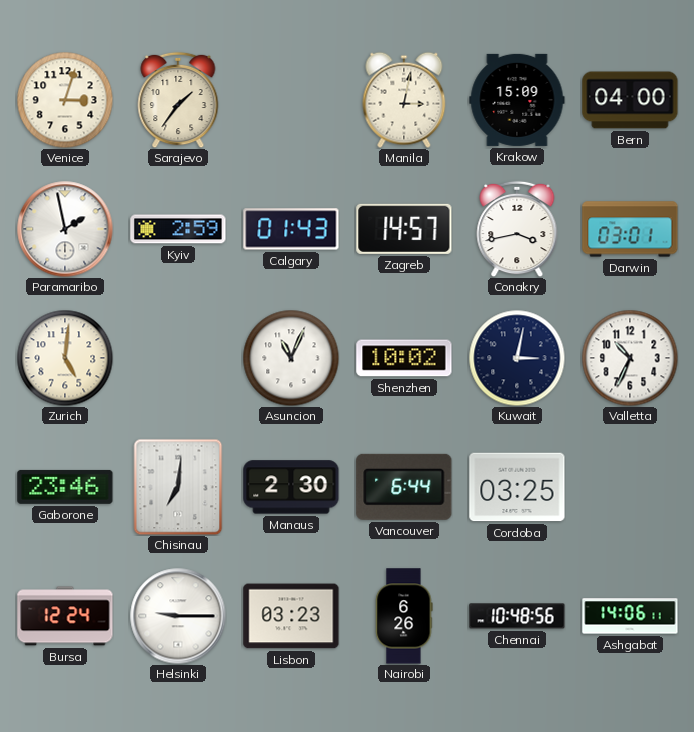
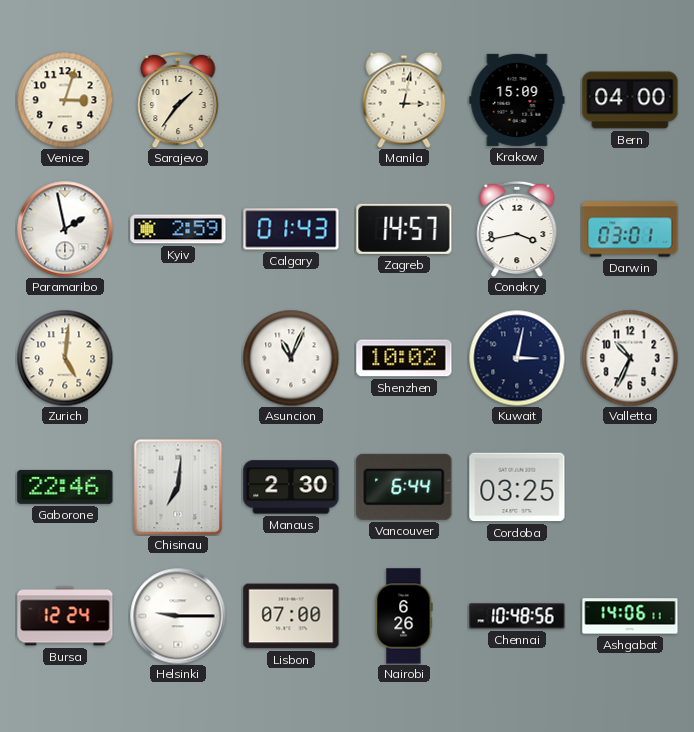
Gaborone: 23:46 -> 22:46
Lisbon: 03:23 -> 07:00
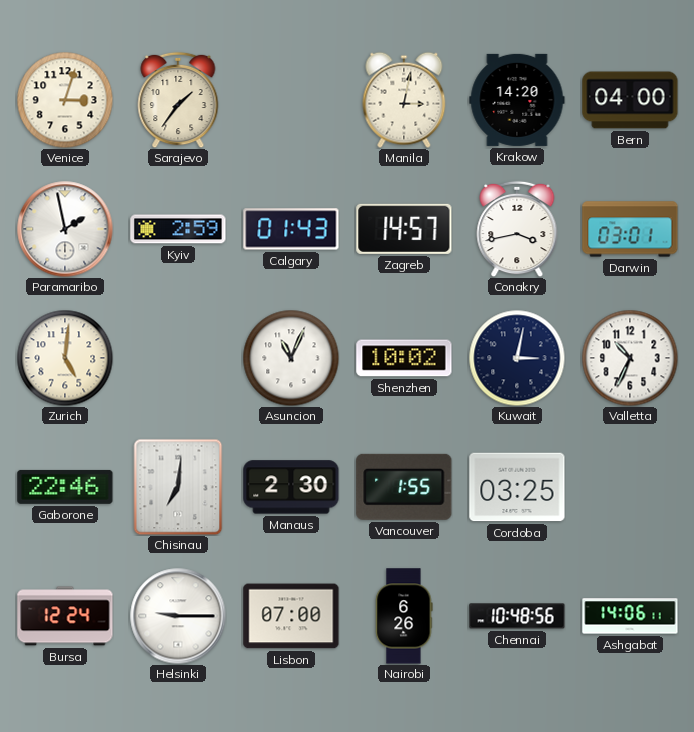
Krakow: 15:09 -> 14:20
Vancouver: 6:44 -> 1:55
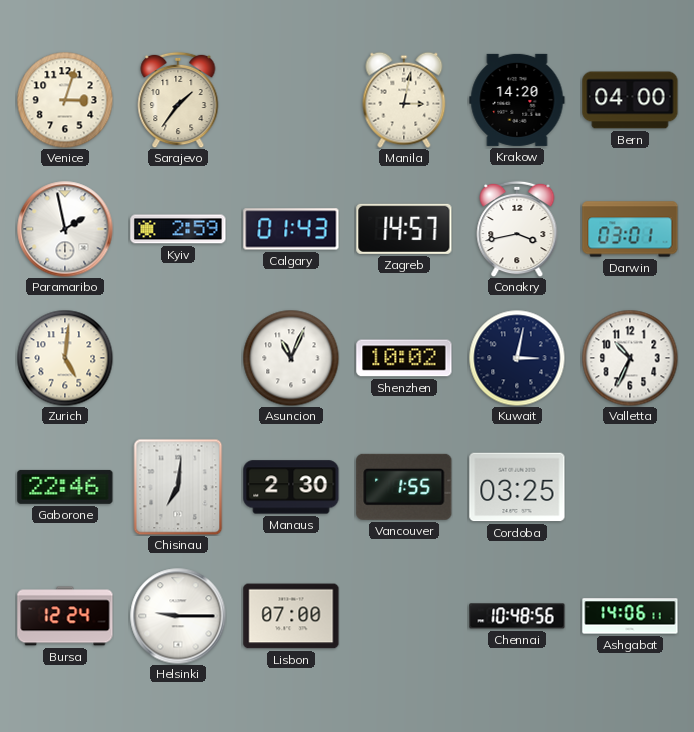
Nairobi: 6:26 -> none
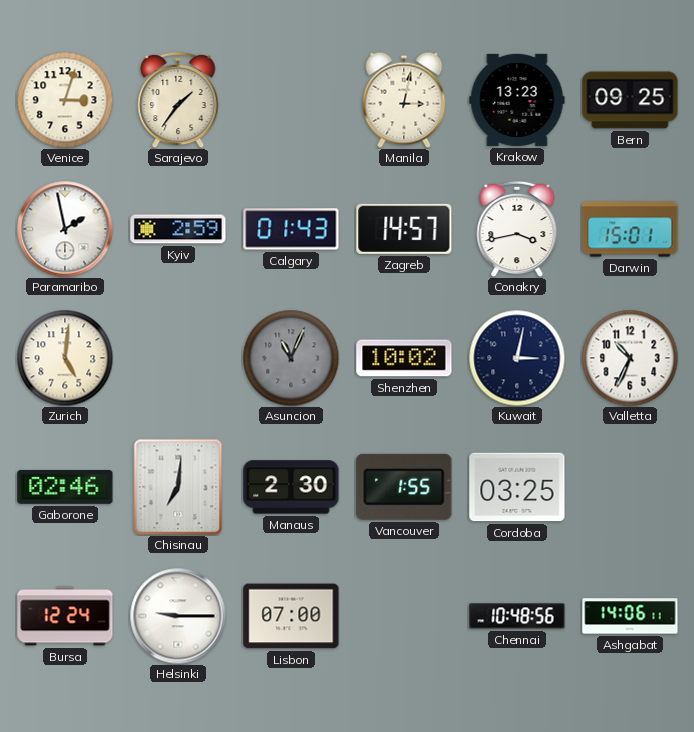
Krakow: 14:20 -> 13:23
Bern: 04:00 -> 09:25
Darwin: 03:01 -> 15:01
Asuncion dial: white -> grey
Gaborone: 22:46 -> 02:46
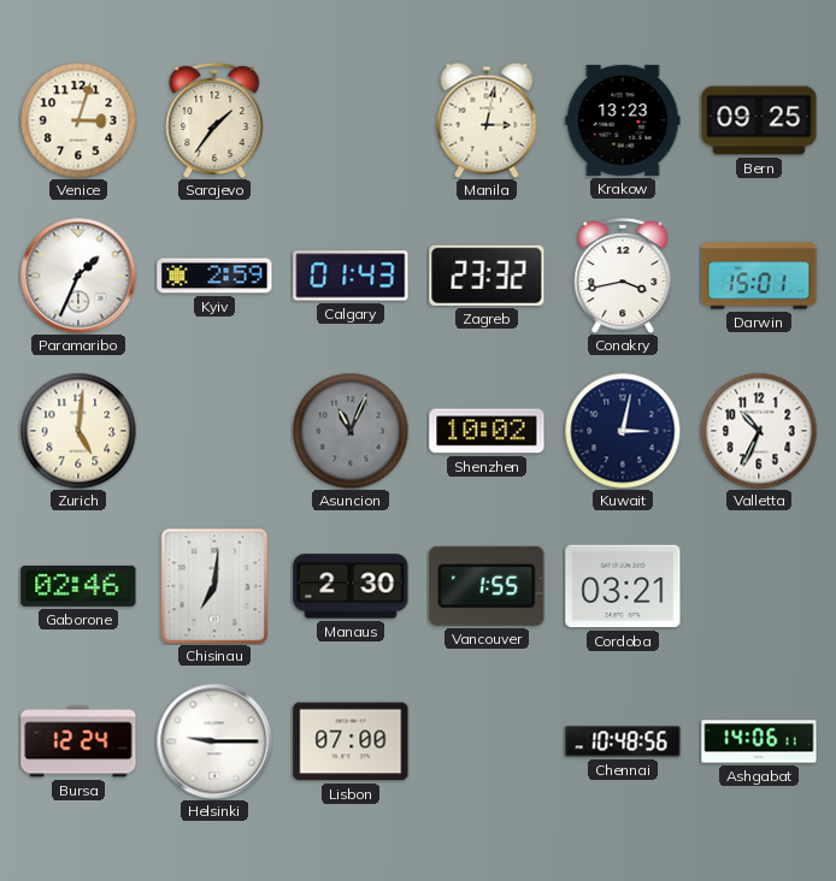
Paramaribo: 1:58 -> 1:34
Zagreb: 14:57 -> 23:32
Cordoba: 03:25 -> 03:21
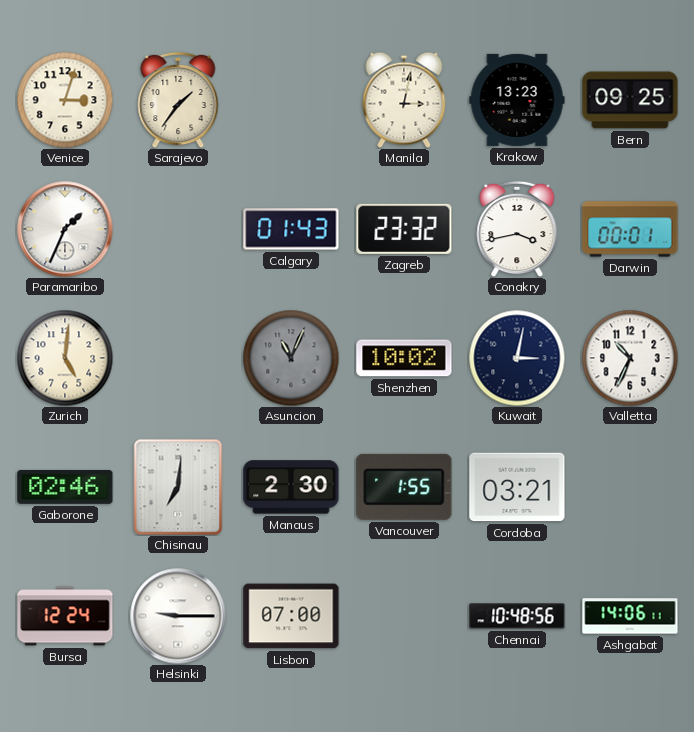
Kyiv: 2:59 -> none
Darwin: 15:01 -> 00:01
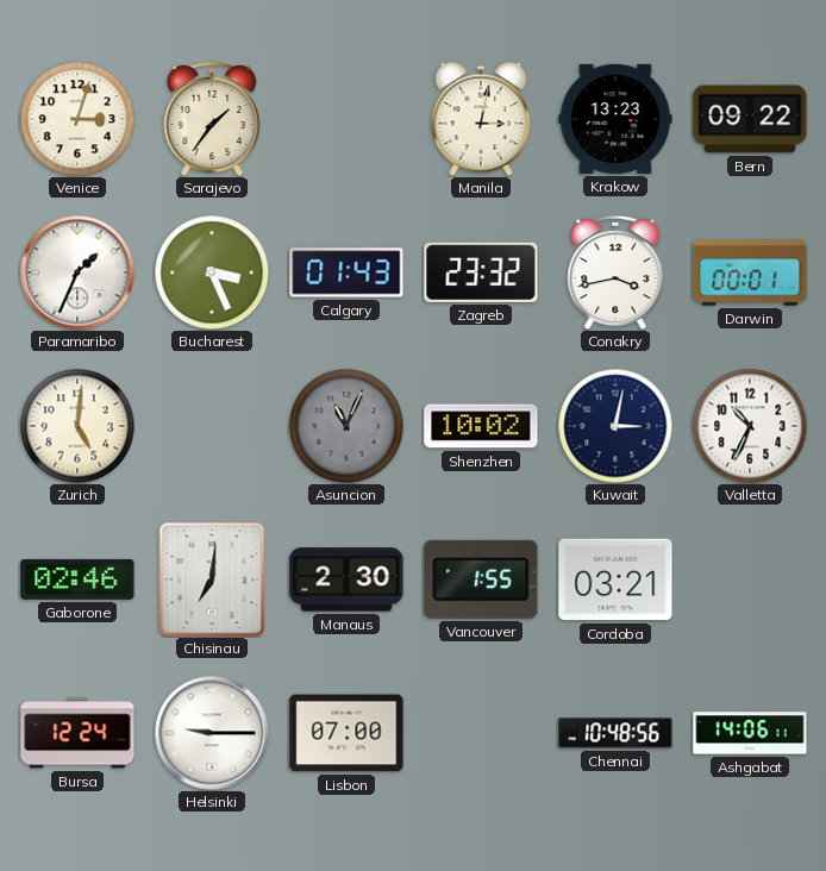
Bern: 09:25 -> 09:22
Bucharest: none -> 3:26
